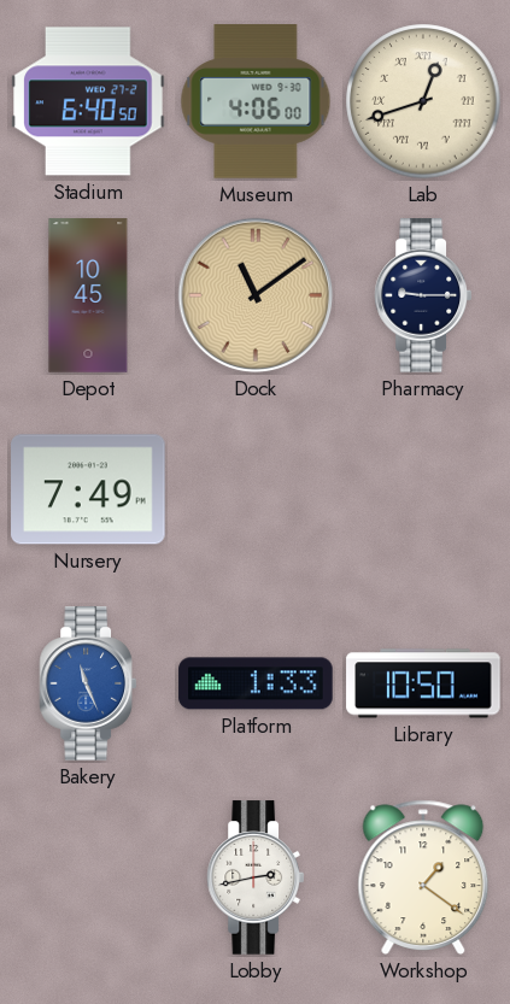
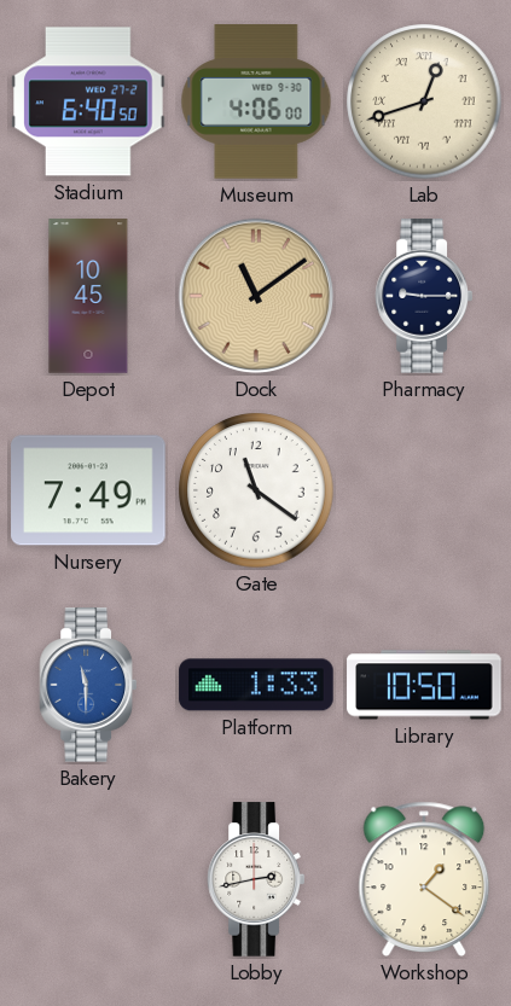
Gate: none -> 11:21
Bakery: 11:26 -> 11:30
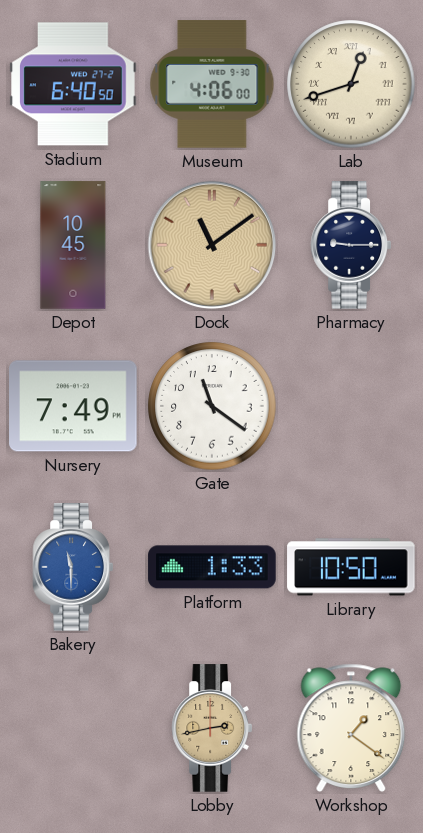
Lobby dial: white -> champagne
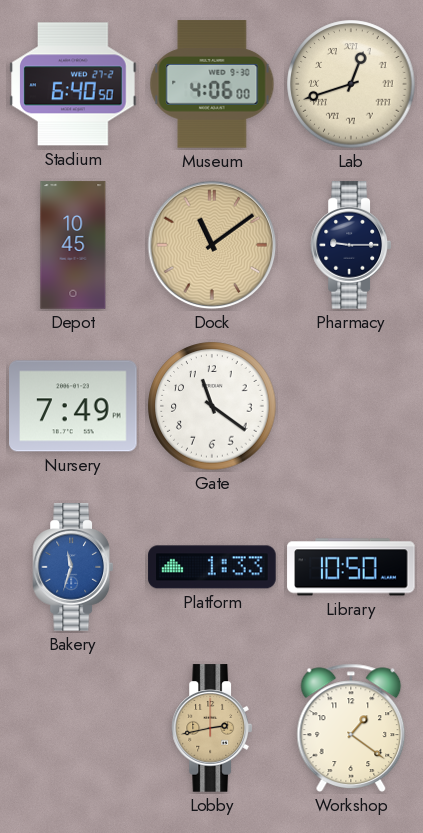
Bakery: 11:30 -> 11:33
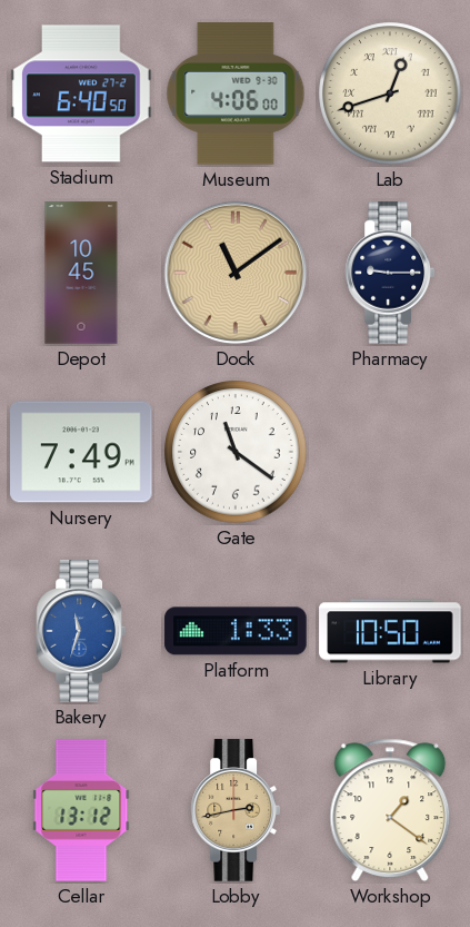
Cellar: none -> 13:12
